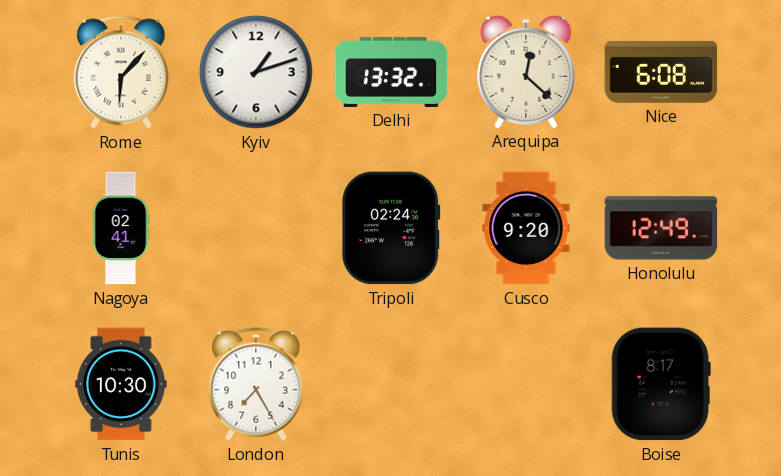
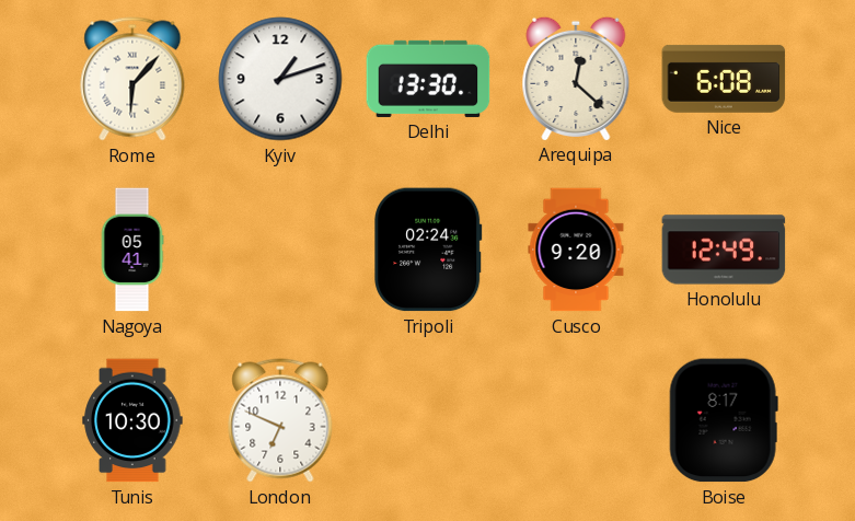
Delhi: 13:32 -> 13:30
Nagoya: 02:41 -> 05:41
London: 7:25 -> 6:49
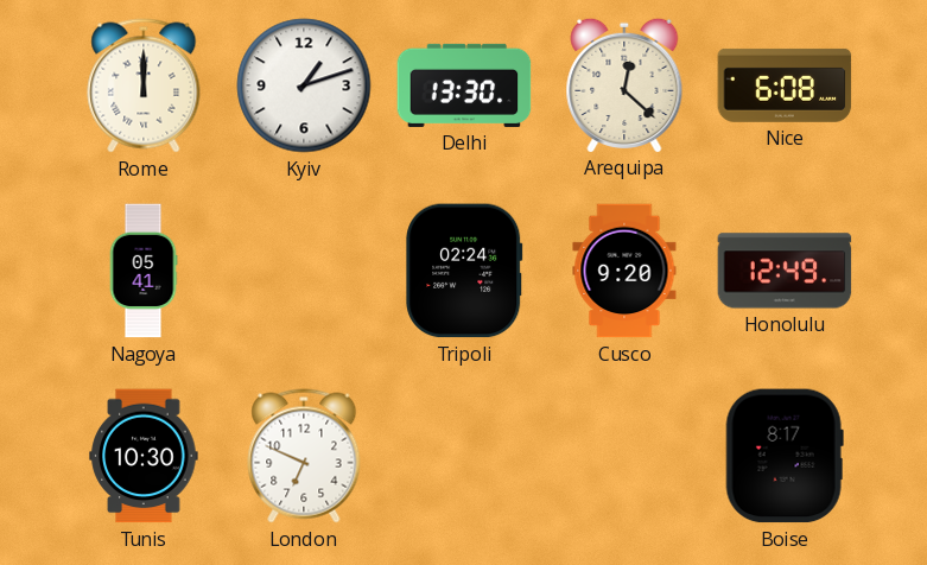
Rome: 6:07 -> 12:00
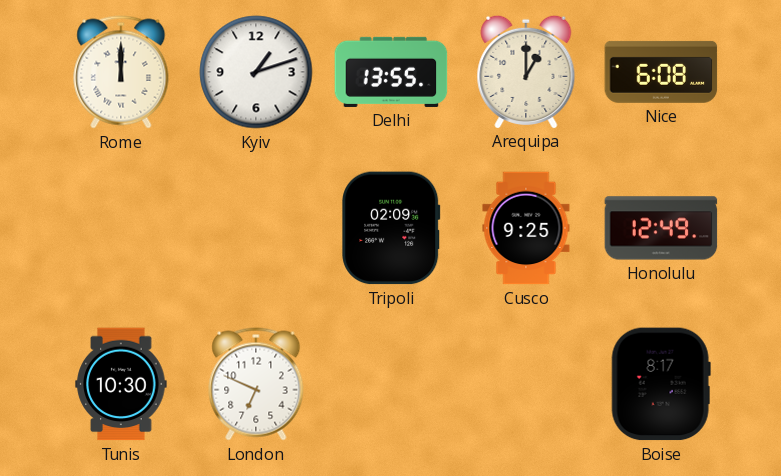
Delhi: 13:30 -> 13:55
Arequipa: 12:22 -> 1:00
Nagoya: 05:41 -> none
Tripoli: 02:24 -> 02:09
Cusco: 9:20 -> 9:25
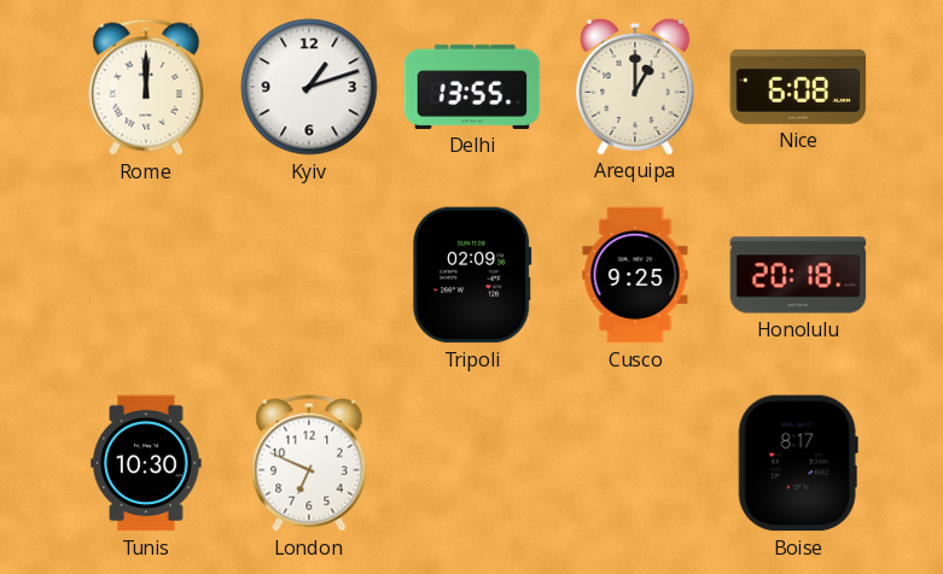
Honolulu: 12:49 -> 20:18
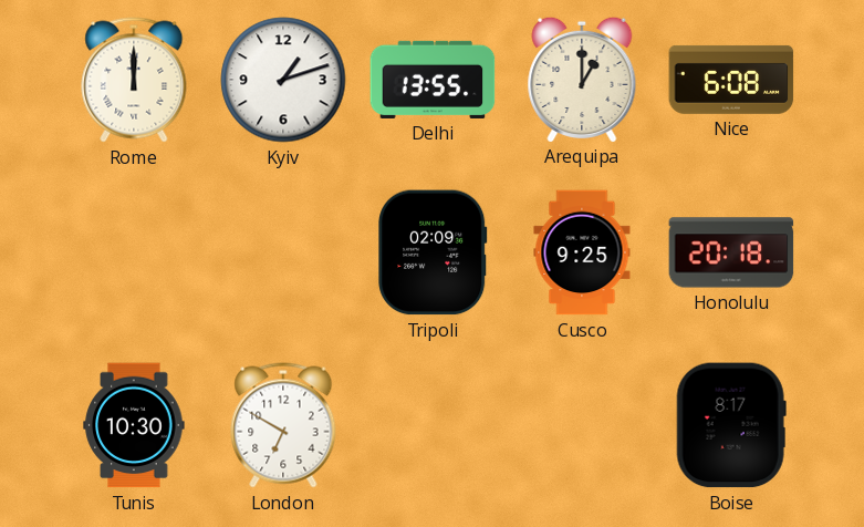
London: 6:49 -> 6:50
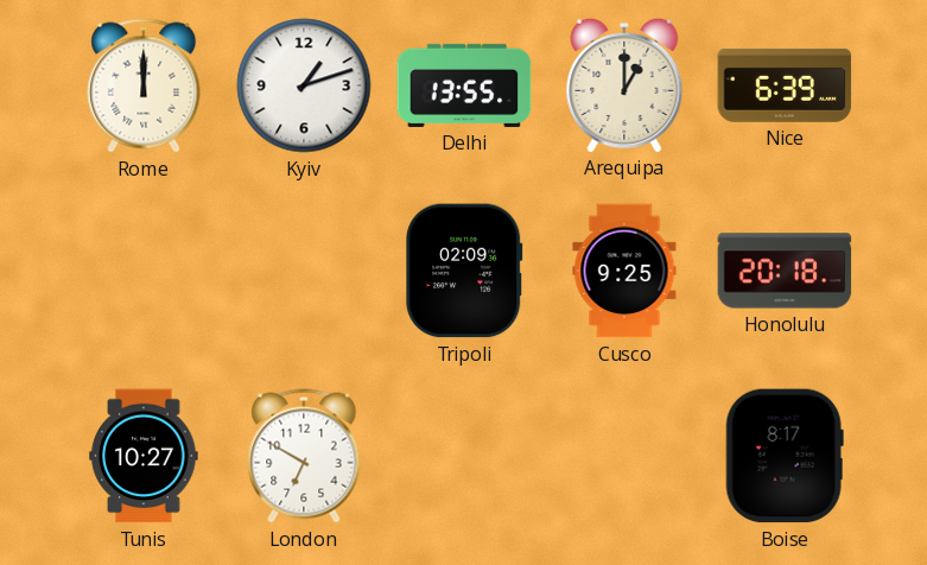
Nice: 6:08 -> 6:39
Tunis: 10:30 -> 10:27
